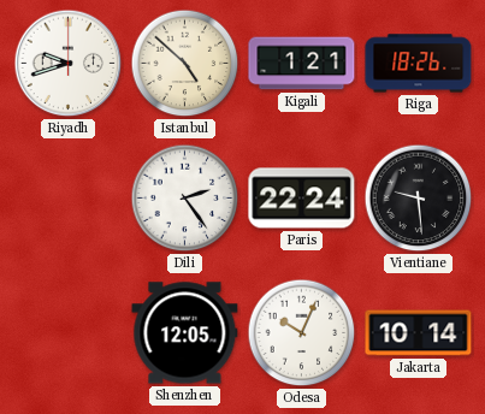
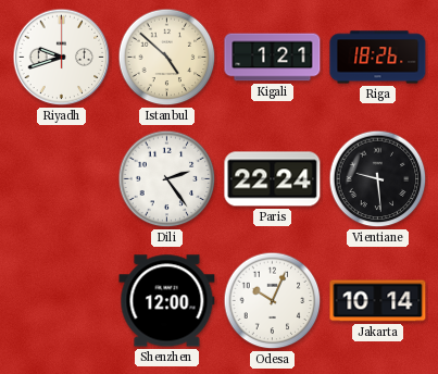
Shenzhen: 12:05 -> 12:00
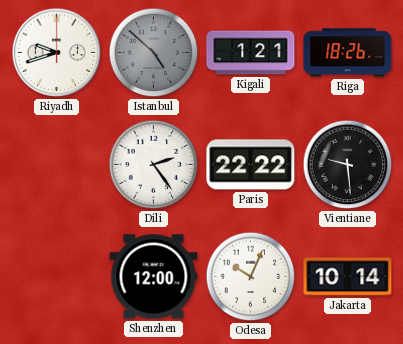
Istanbul dial: cream -> grey
Paris: 22:24 -> 22:22
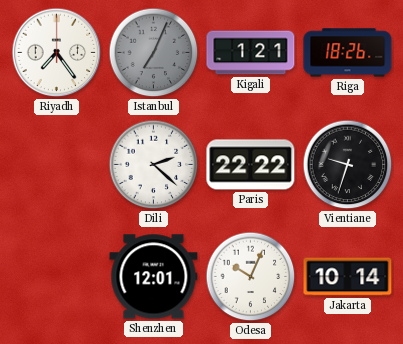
Riyadh: 9:42 -> 7:24
Istanbul: 4:52 -> 7:04
Dili: 2:24 -> 2:22
Vientiane: 9:29 -> 9:33
Shenzhen: 12:00 -> 12:01
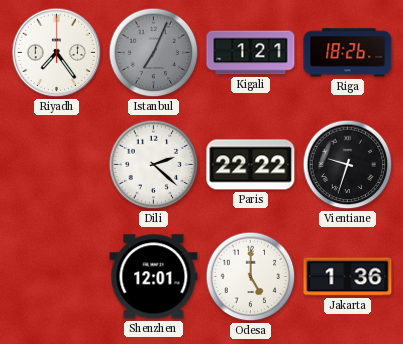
Odesa: 10:04 -> 5:00
Jakarta: 10:14 -> 1:36
